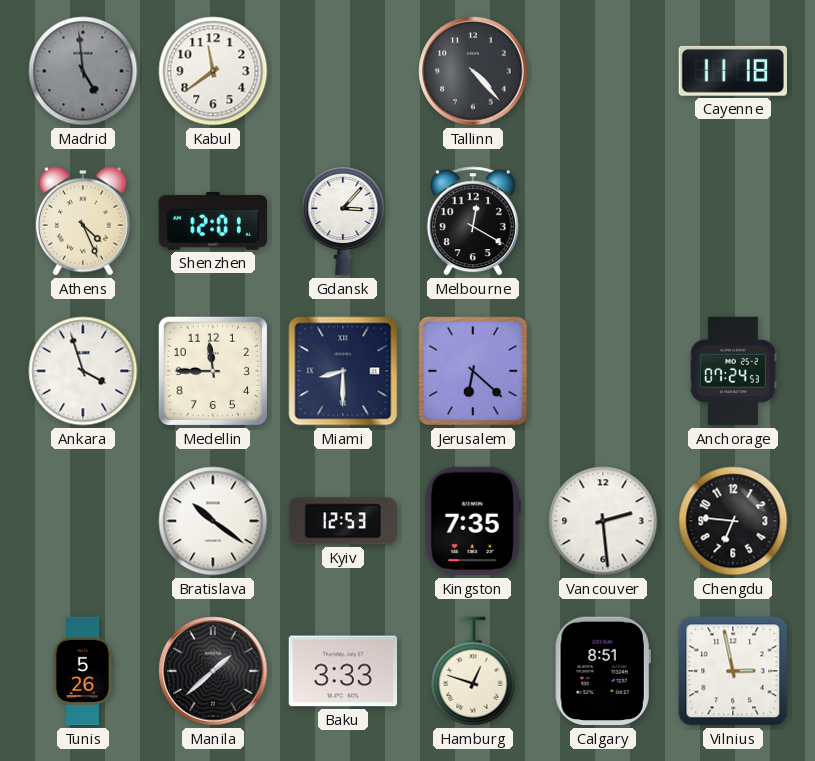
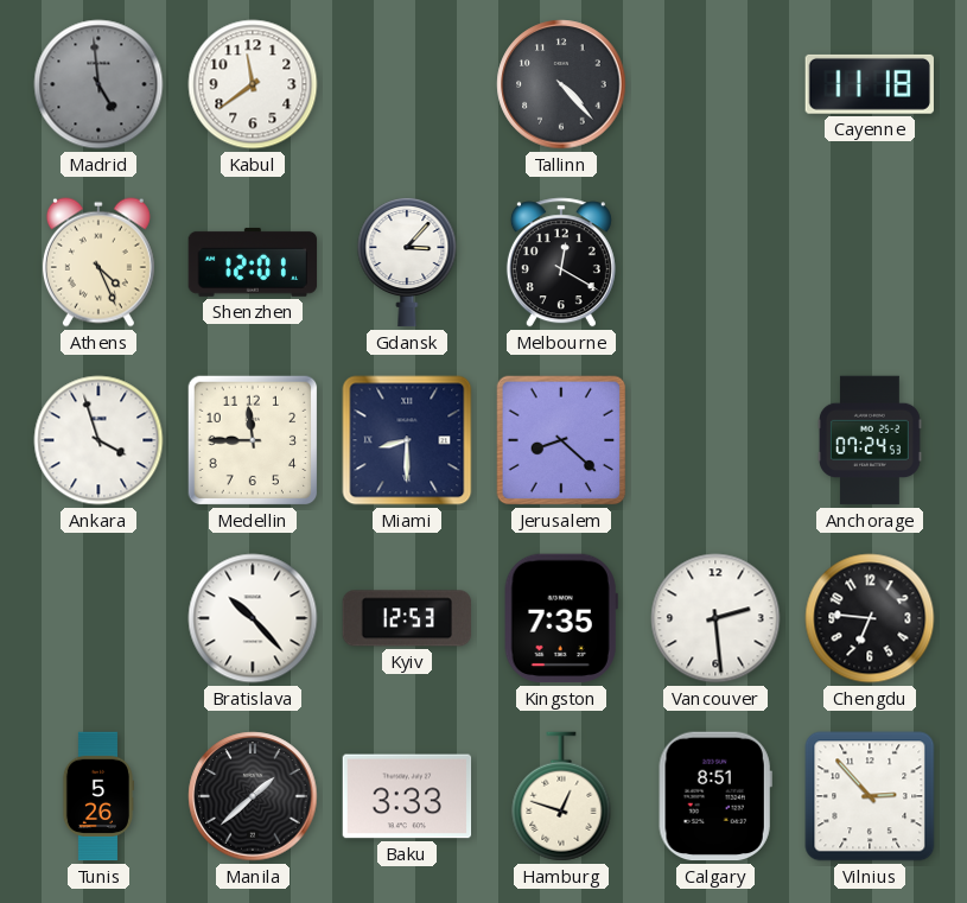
Jerusalem: 6:22 -> 8:22
Bratislava: 10:21 -> 10:23
Vilnius: 2:58 -> 2:53
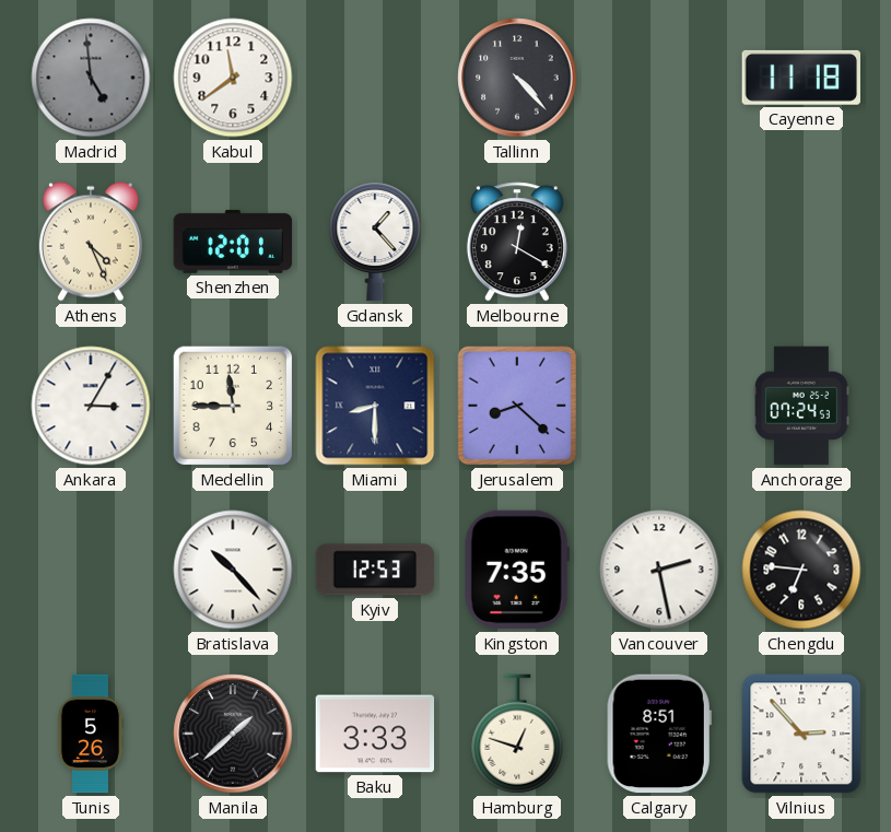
Gdansk: 3:07 -> 1:23
Ankara: 3:57 -> 3:05
Vancouver: 2:29 -> 2:28
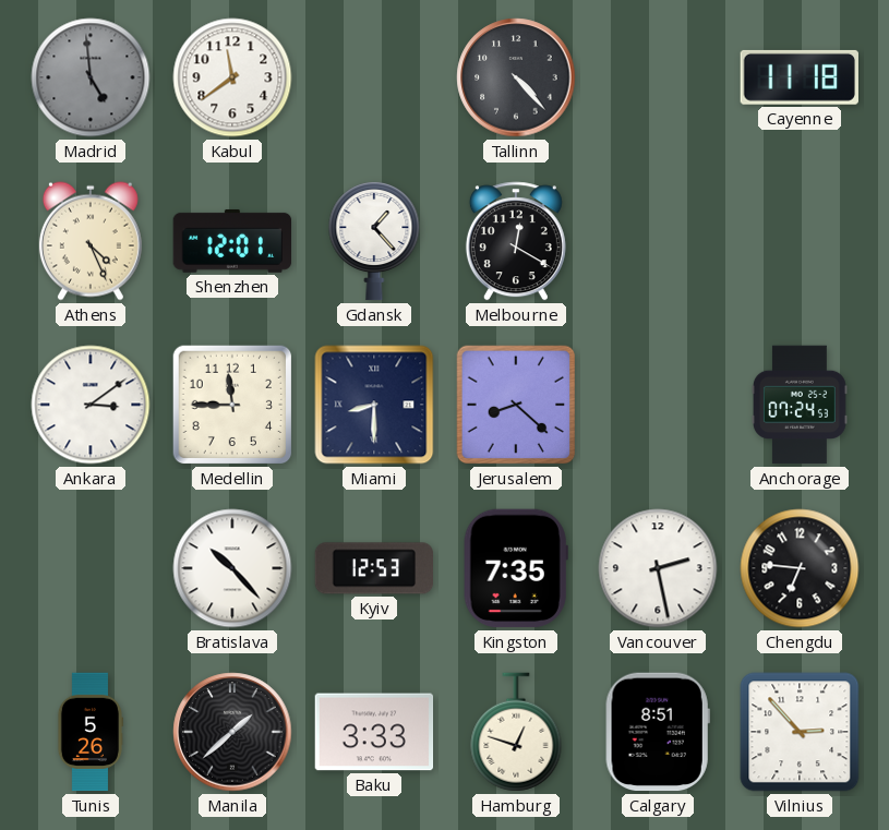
Ankara: 3:05 -> 3:09
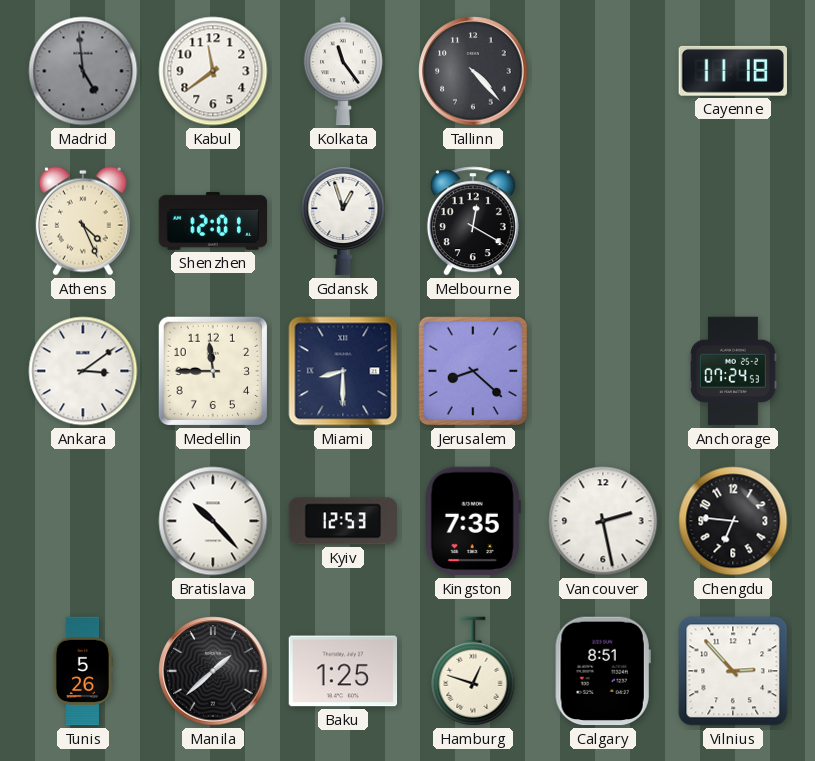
Kolkata: none -> 11:24
Gdansk: 1:23 -> 12:57
Baku: 3:33 -> 1:25
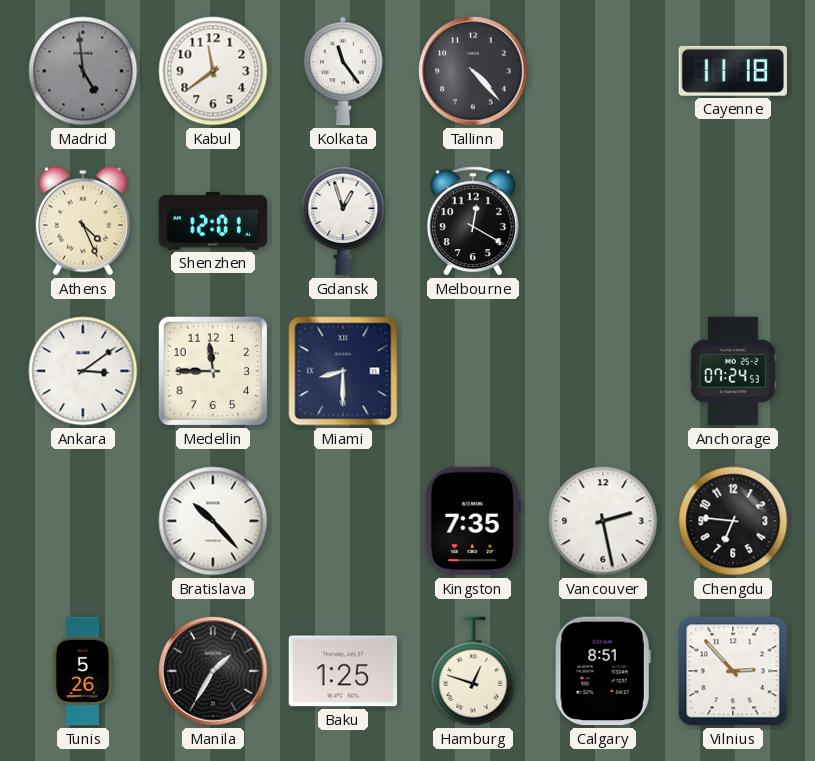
Jerusalem: 8:22 -> none
Kyiv: 12:53 -> none
Manila: 1:38 -> 1:35
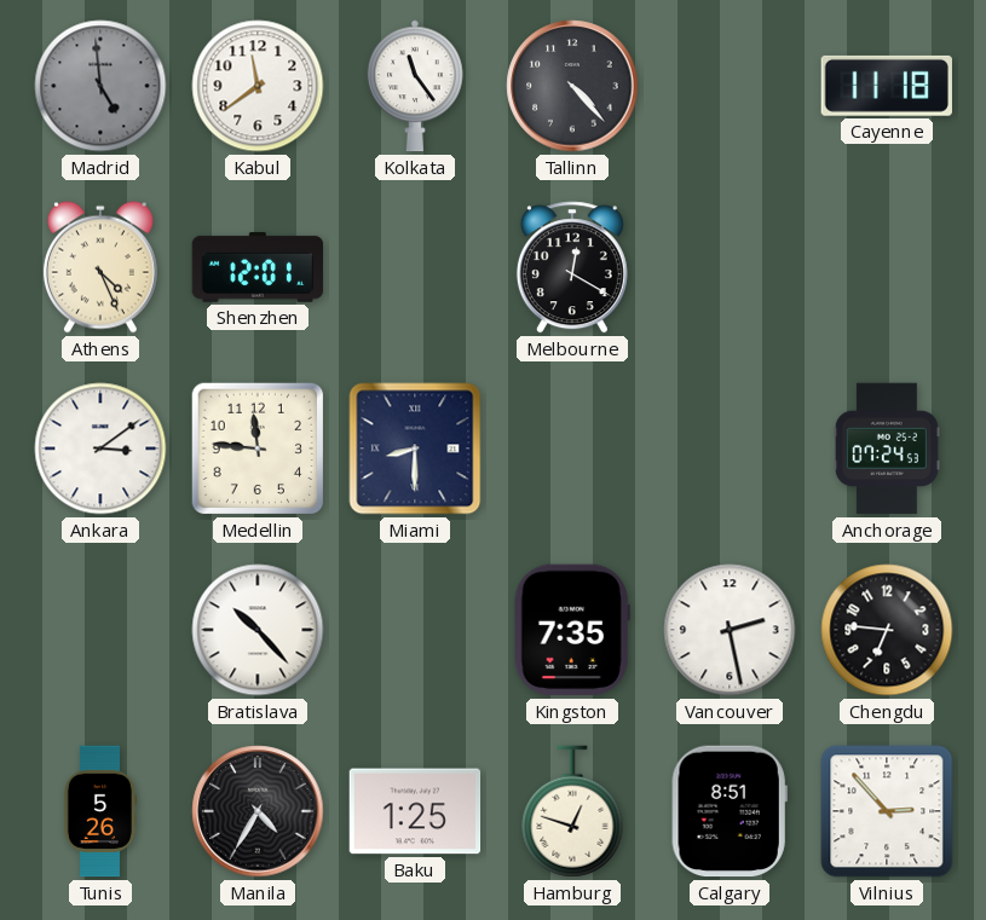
Gdansk: 12:57 -> none
Medellin: 11:45 -> 11:46
Manila: 1:35 -> 4:35
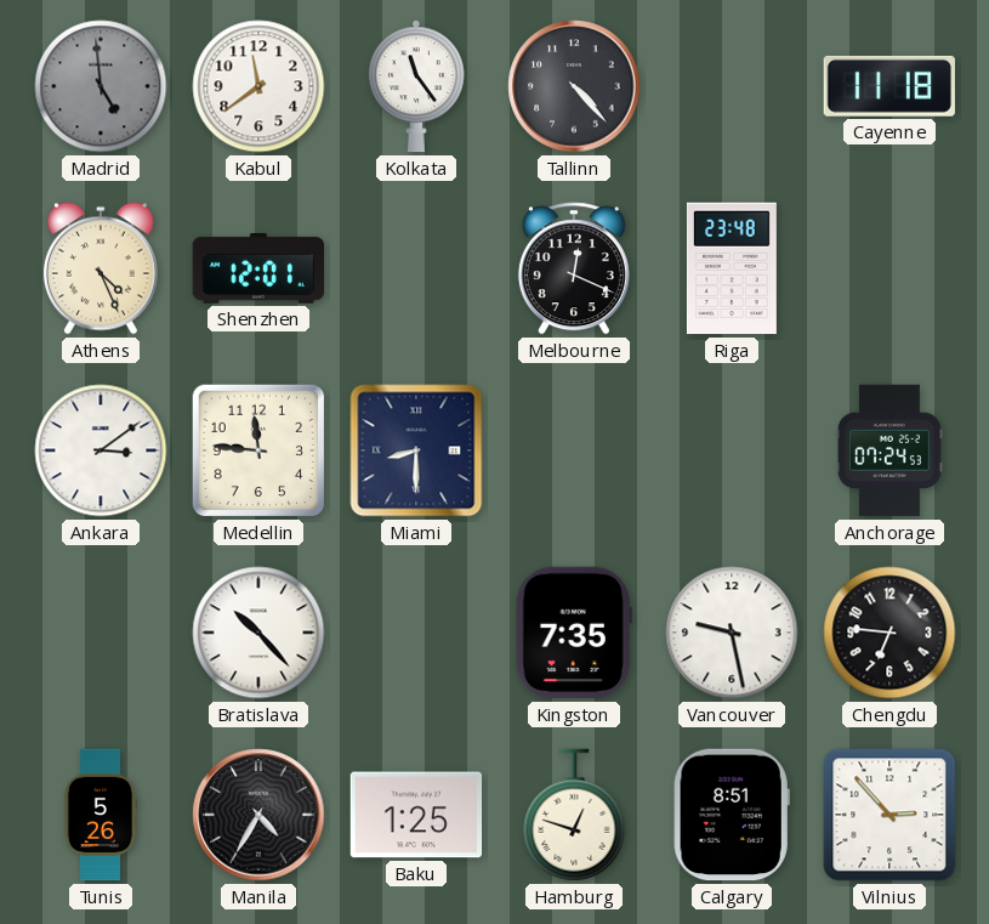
Melbourne: 12:20 -> 12:19
Riga: none -> 23:48
Vancouver: 2:28 -> 9:28
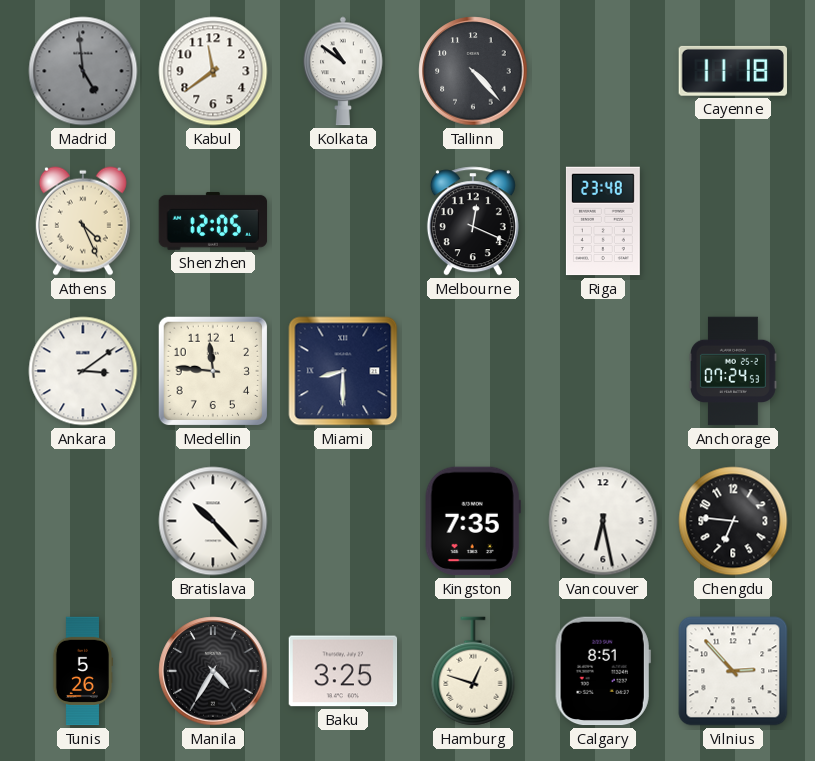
Kolkata: 11:24 -> 10:51
Shenzhen: 12:01 -> 12:05
Vancouver: 9:28 -> 6:28
Baku: 1:25 -> 3:25
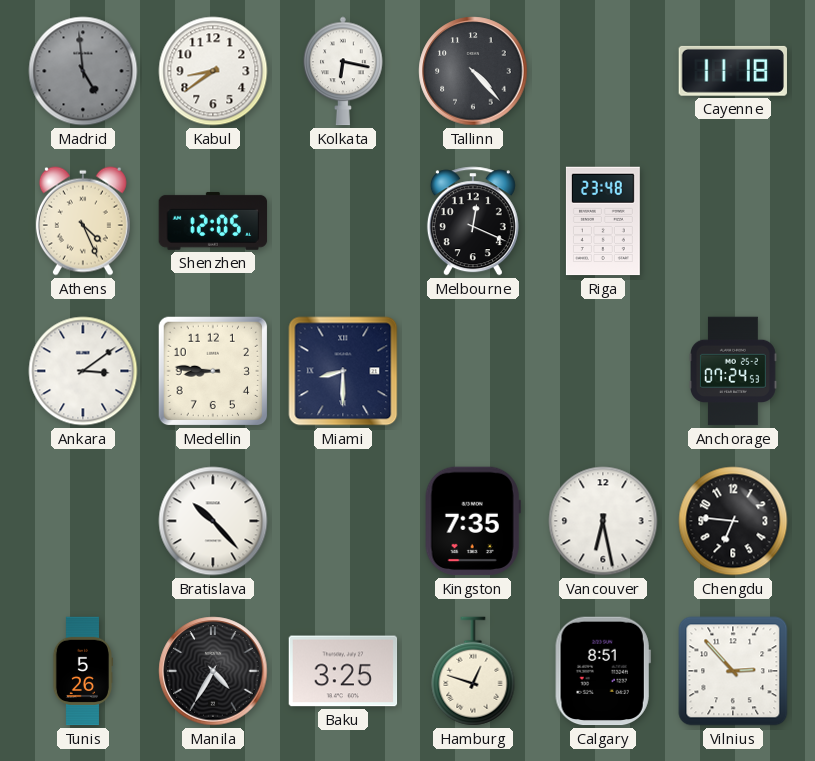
Kabul: 11:39 -> 8:39
Kolkata: 10:51 -> 6:17
Medellin: 11:46 -> 8:46
